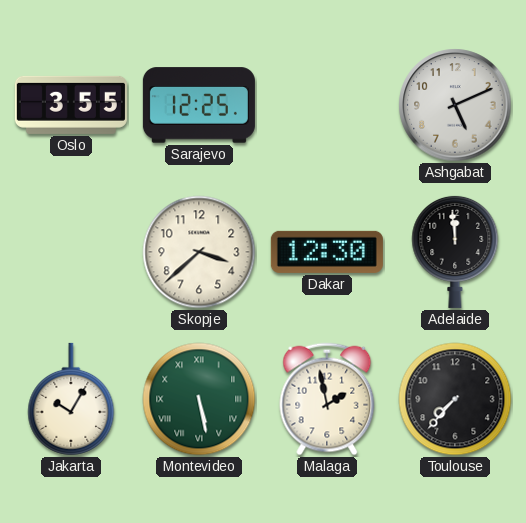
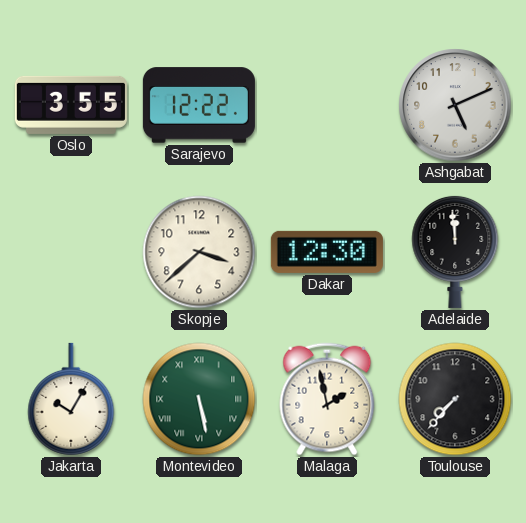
Sarajevo: 12:25 -> 12:22
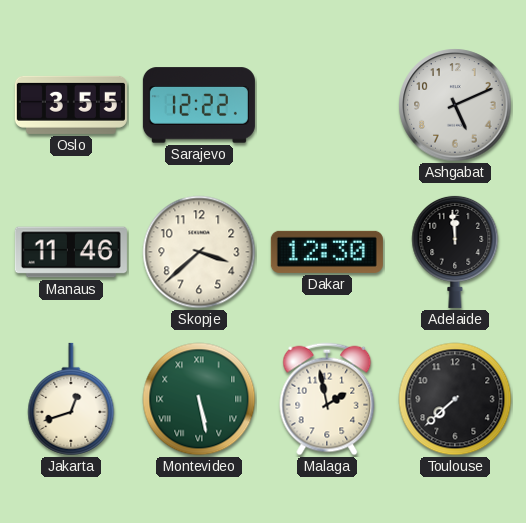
Manaus: none -> 11:46
Jakarta: 10:05 -> 12:42
Toulouse: 7:37 -> 7:38
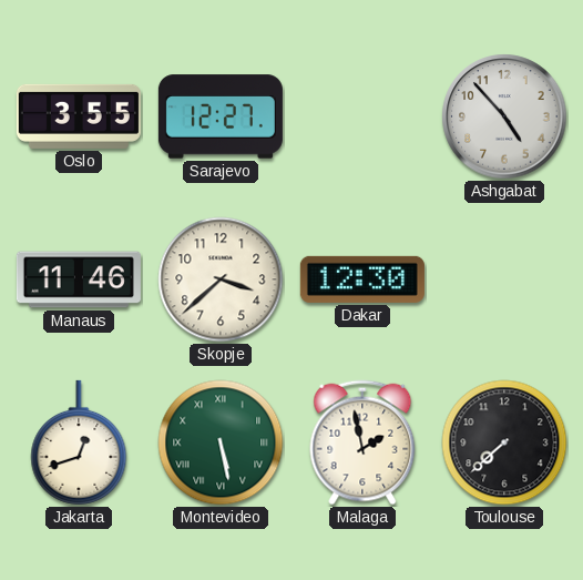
Sarajevo: 12:22 -> 12:27
Ashgabat: 5:11 -> 4:53
Adelaide: 11:59 -> none
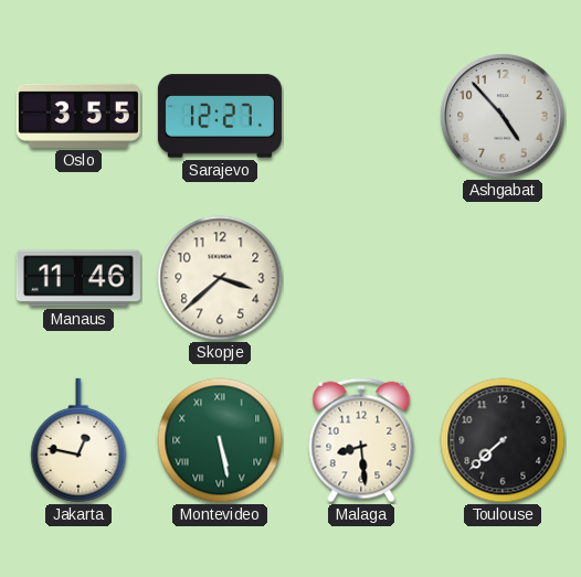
Dakar: 12:30 -> none
Jakarta: 12:42 -> 12:47
Malaga: 1:58 -> 8:29
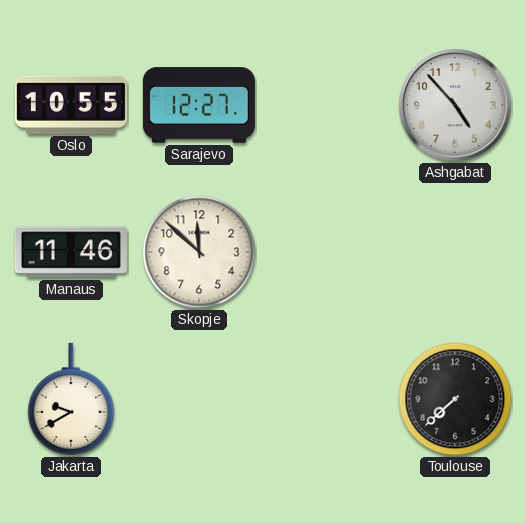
Oslo: 3:55 -> 10:55
Skopje: 3:38 -> 11:52
Jakarta: 12:47 -> 9:40
Montevideo: 5:28 -> none
Malaga: 8:29 -> none
